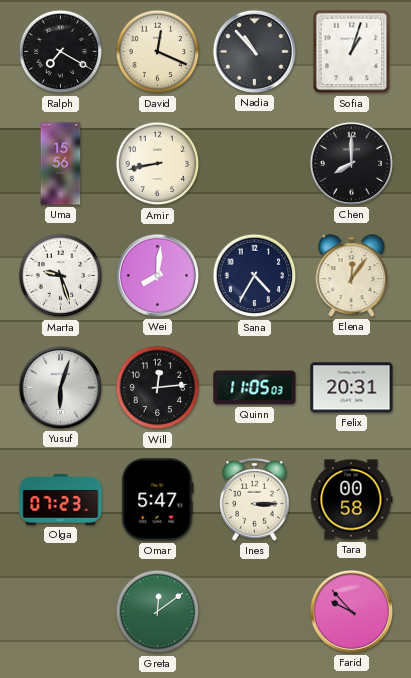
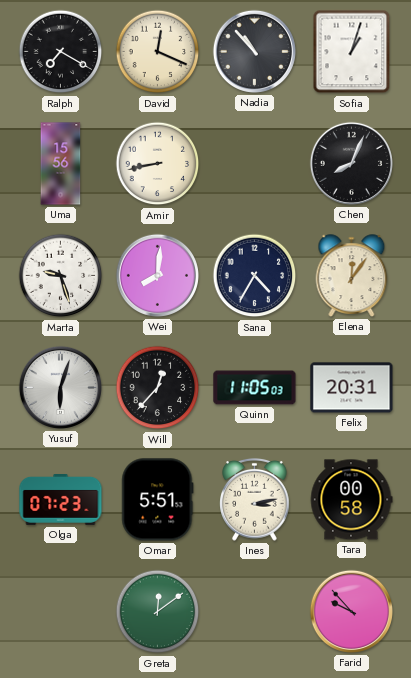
Chen: 8:00 -> 8:04
Will: 12:14 -> 12:37
Omar: 5:47 -> 5:51
Ines: 3:15 -> 3:13
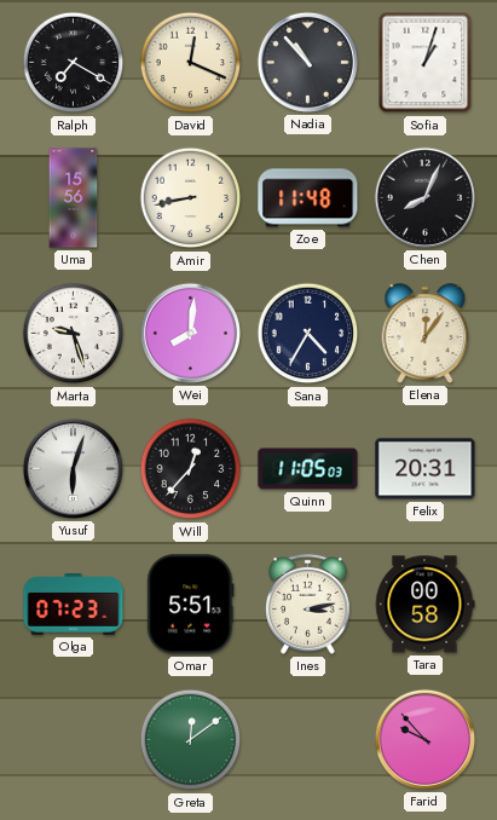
Zoe: none -> 11:48
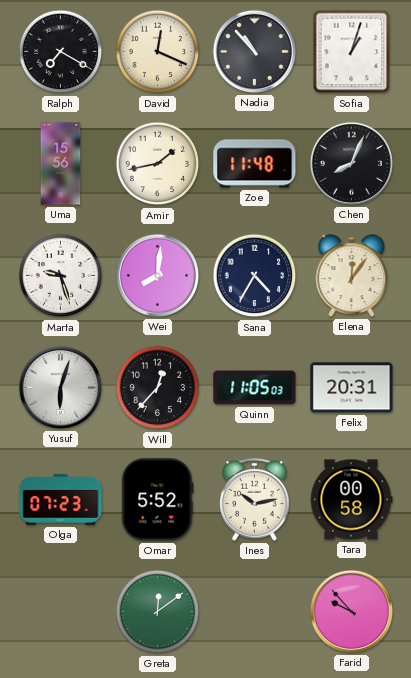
Amir: 8:43 -> 1:43
Omar: 5:51 -> 5:52
Ines: 3:13 -> 10:13
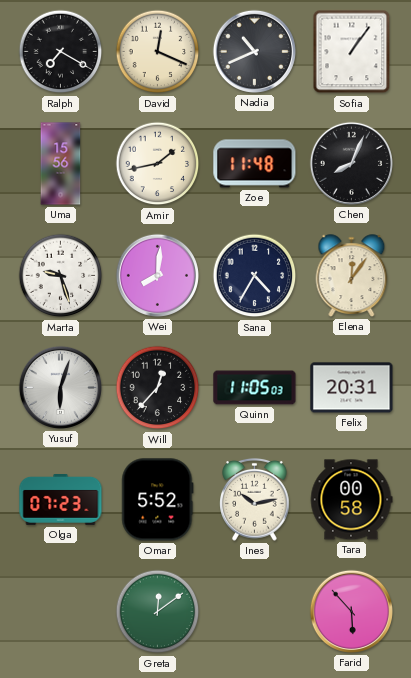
Nadia: 10:53 -> 10:41
Sofia: 1:03 -> 1:06
Farid: 9:53 -> 5:53
